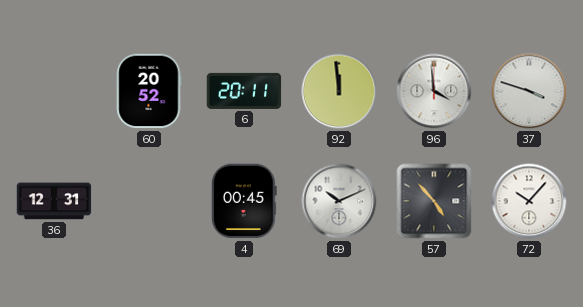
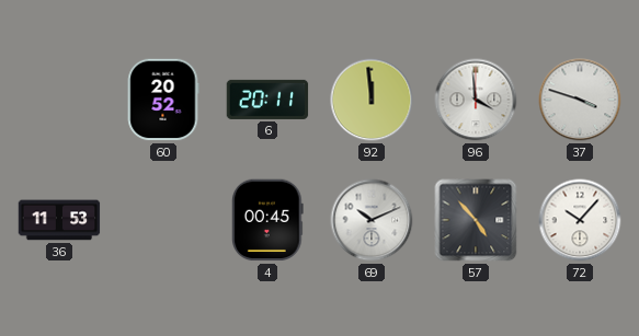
36: 12:31 -> 11:53
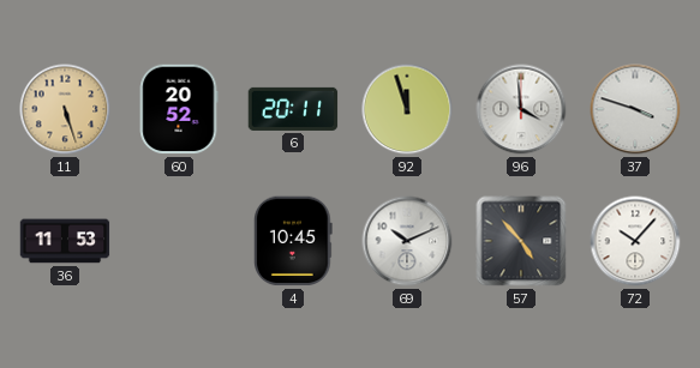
11: none -> 5:27
92: 11:59 -> 11:57
4: 00:45 -> 10:45
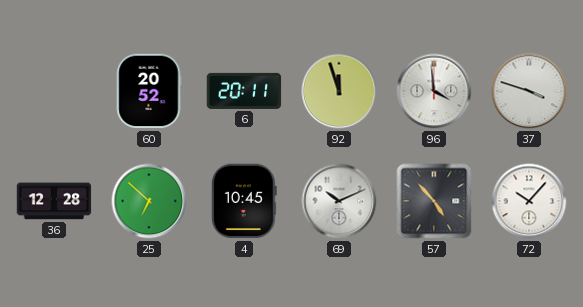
11: 5:27 -> none
36: 11:53 -> 12:28
25: none -> 6:52
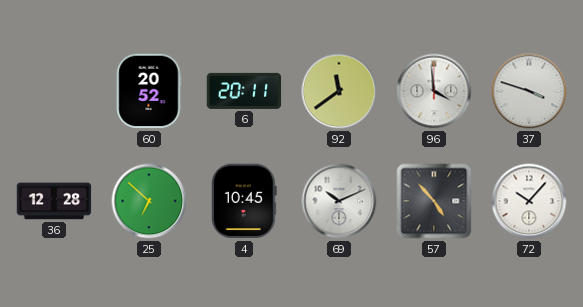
92: 11:57 -> 11:39
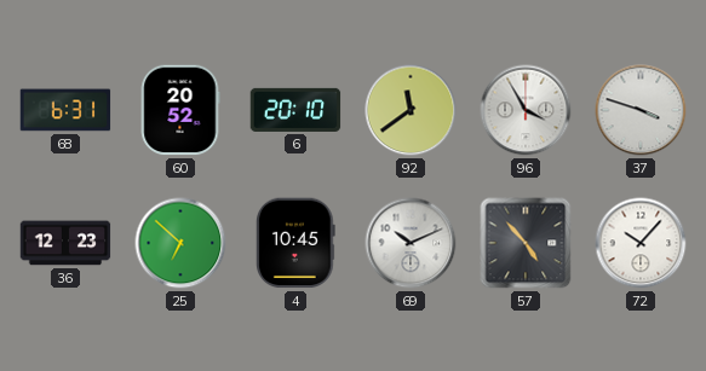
68: none -> 6:31
6: 20:11 -> 20:10
96: 3:59 -> 3:55
36: 12:28 -> 12:23
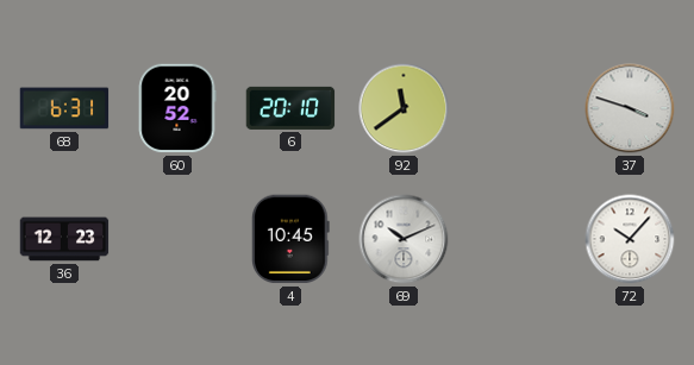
96: 3:55 -> none
25: 6:52 -> none
57: 4:53 -> none
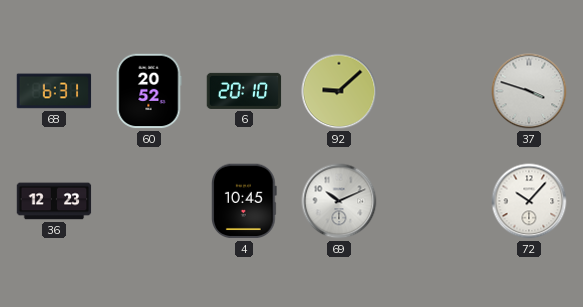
92: 11:39 -> 9:08
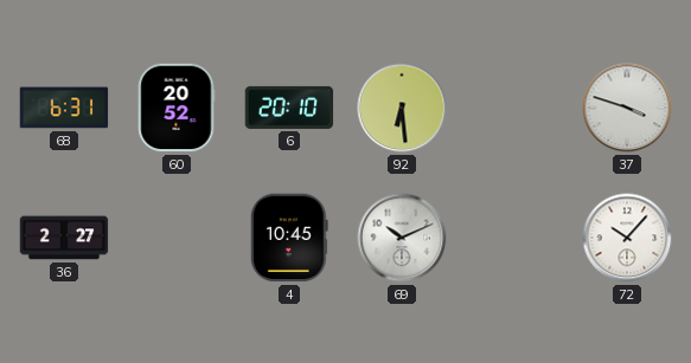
92: 9:08 -> 6:29
36: 12:23 -> 2:27
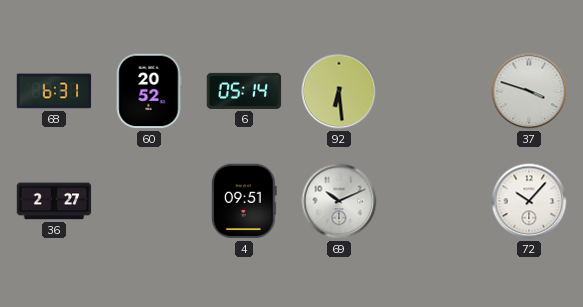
6: 20:10 -> 05:14
4: 10:45 -> 09:51
